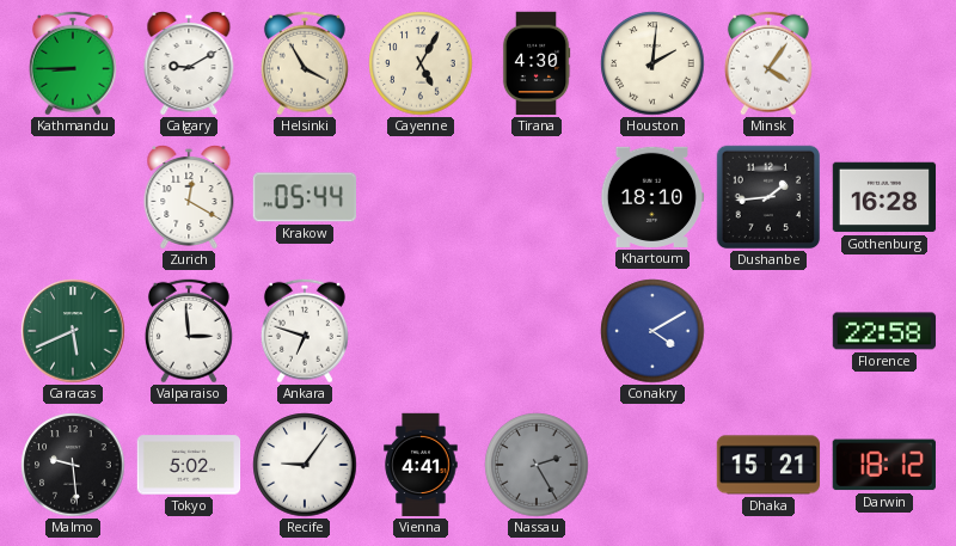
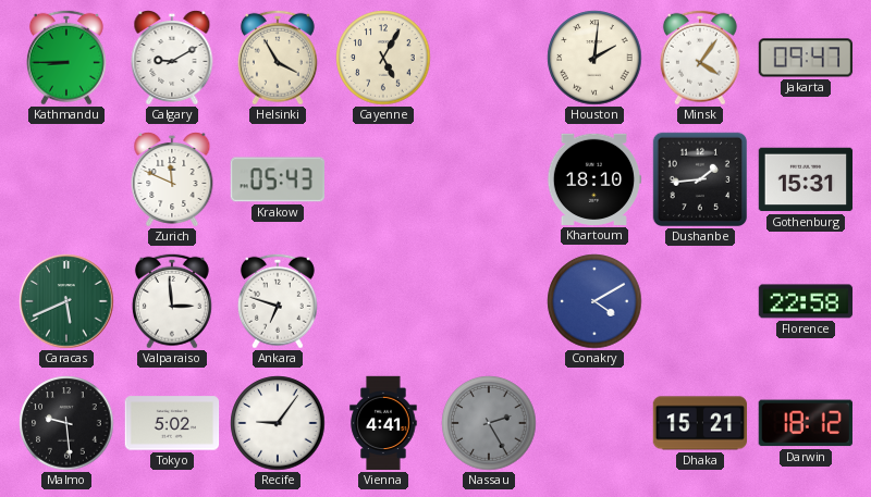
Tirana: 4:30 -> none
Jakarta: none -> 09:47
Zurich: 12:20 -> 11:49
Krakow: 05:44 -> 05:43
Gothenburg: 16:28 -> 15:31
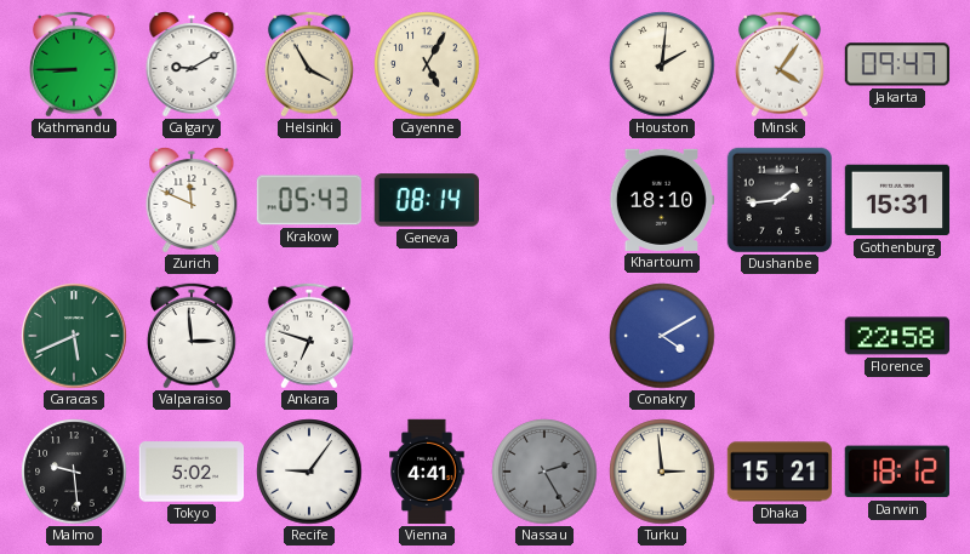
Geneva: none -> 08:14
Turku: none -> 2:59
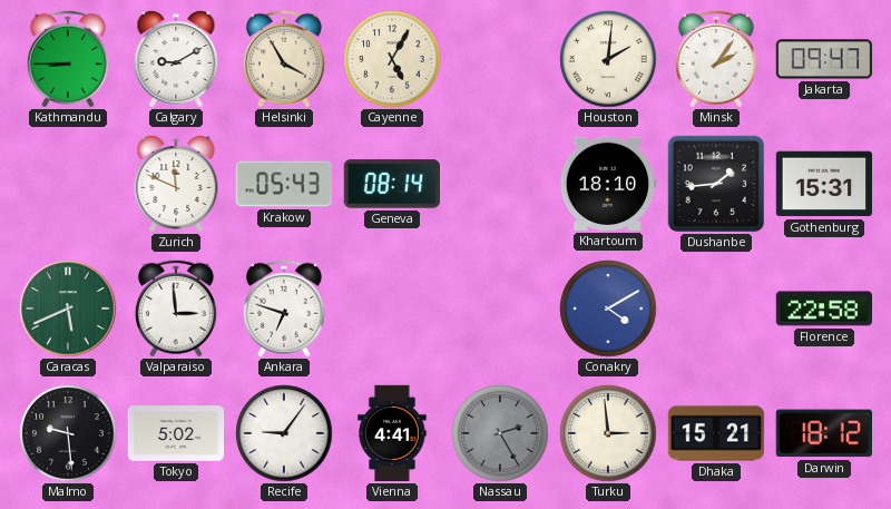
Minsk: 4:06 -> 2:06
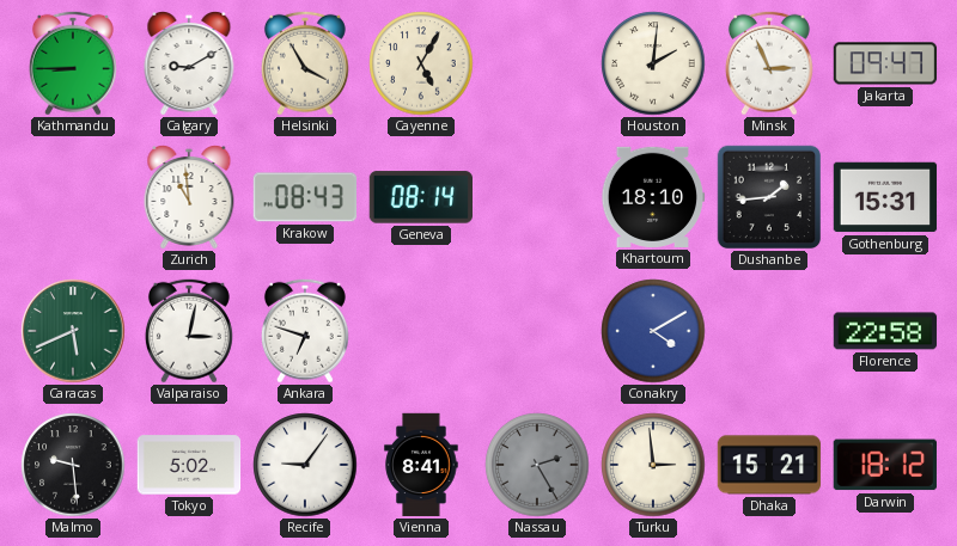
Minsk: 2:06 -> 2:56
Zurich: 11:49 -> 10:59
Krakow: 05:43 -> 08:43
Valparaiso: 2:59 -> 3:02
Vienna: 4:41 -> 8:41
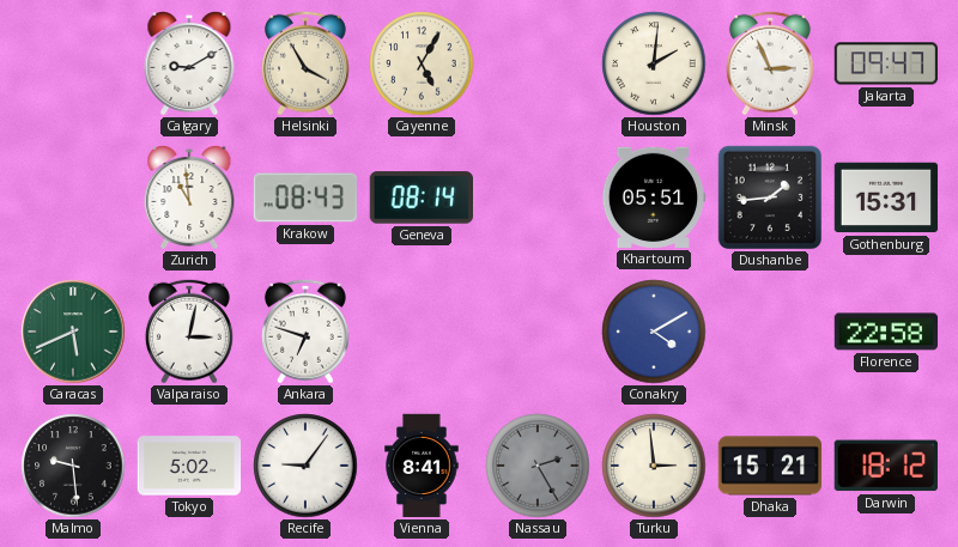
Kathmandu: 8:45 -> none
Khartoum: 18:10 -> 05:51
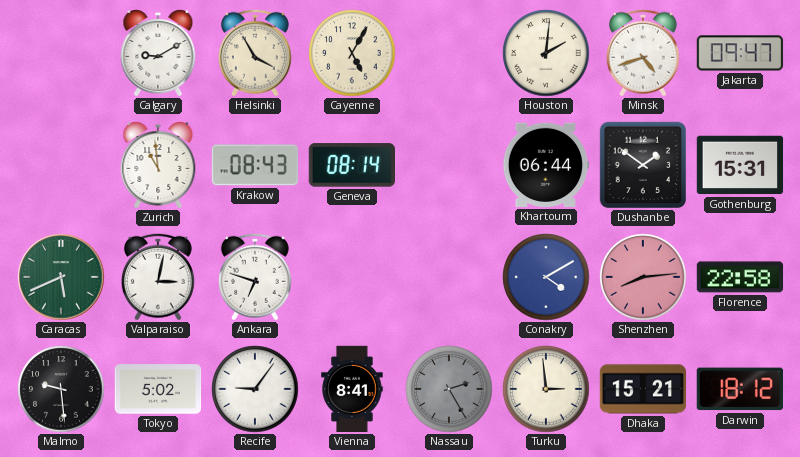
Minsk: 2:56 -> 4:42
Khartoum: 05:51 -> 06:44
Dushanbe: 1:44 -> 1:51
Shenzhen: none -> 8:14
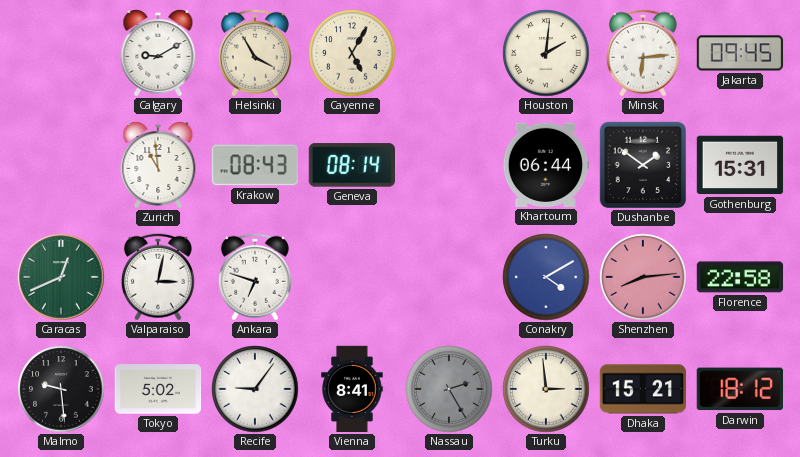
Minsk: 4:42 -> 6:14
Jakarta: 09:47 -> 09:45
Caracas: 5:41 -> 12:41
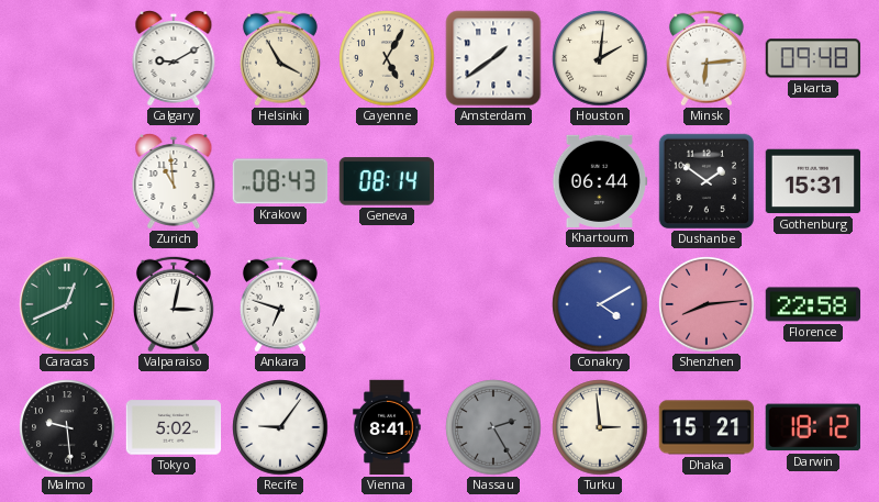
Amsterdam: none -> 1:39
Jakarta: 09:45 -> 09:48
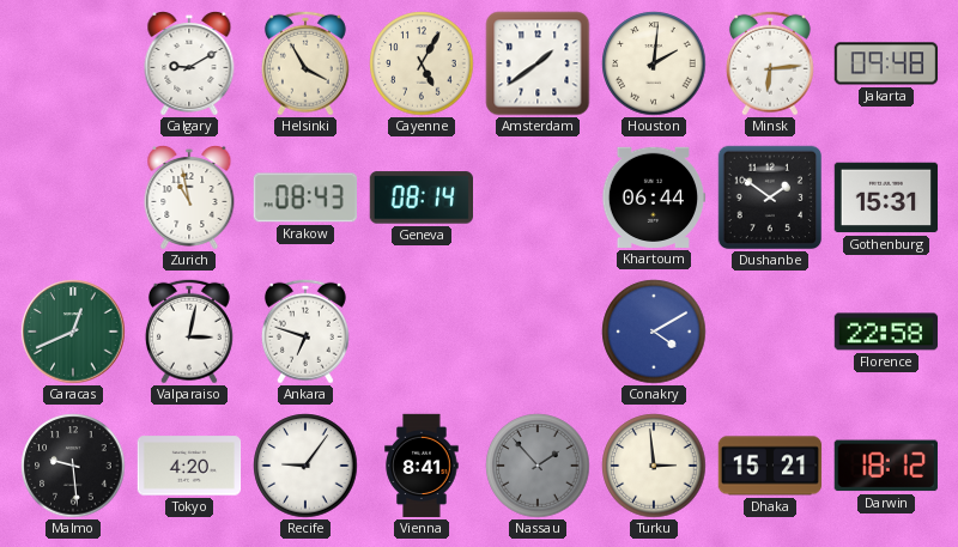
Zurich: 10:59 -> 10:58
Shenzhen: 8:14 -> none
Tokyo: 5:02 -> 4:20
Nassau: 2:25 -> 1:53
